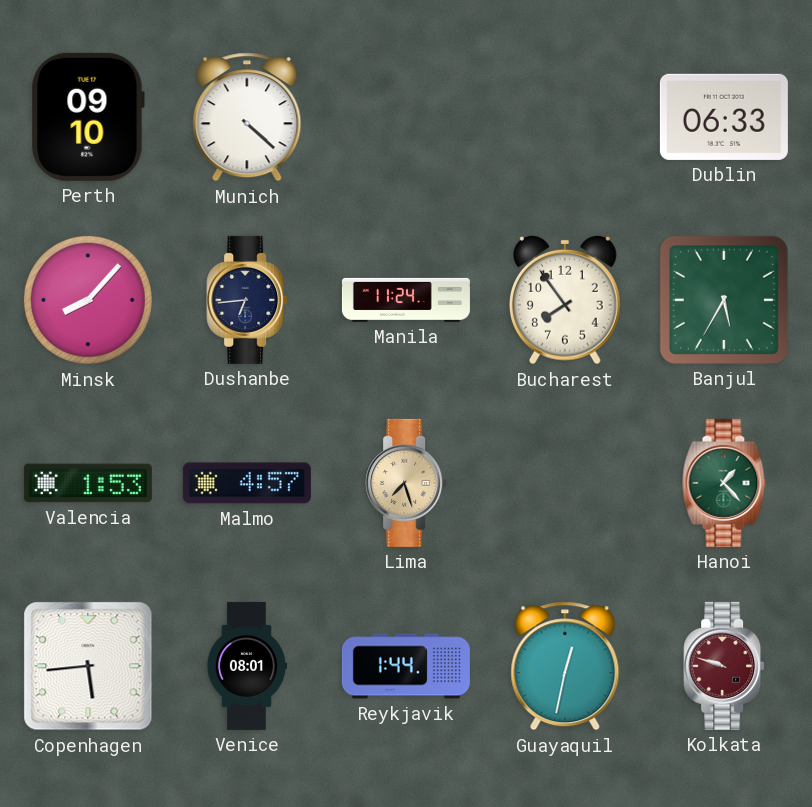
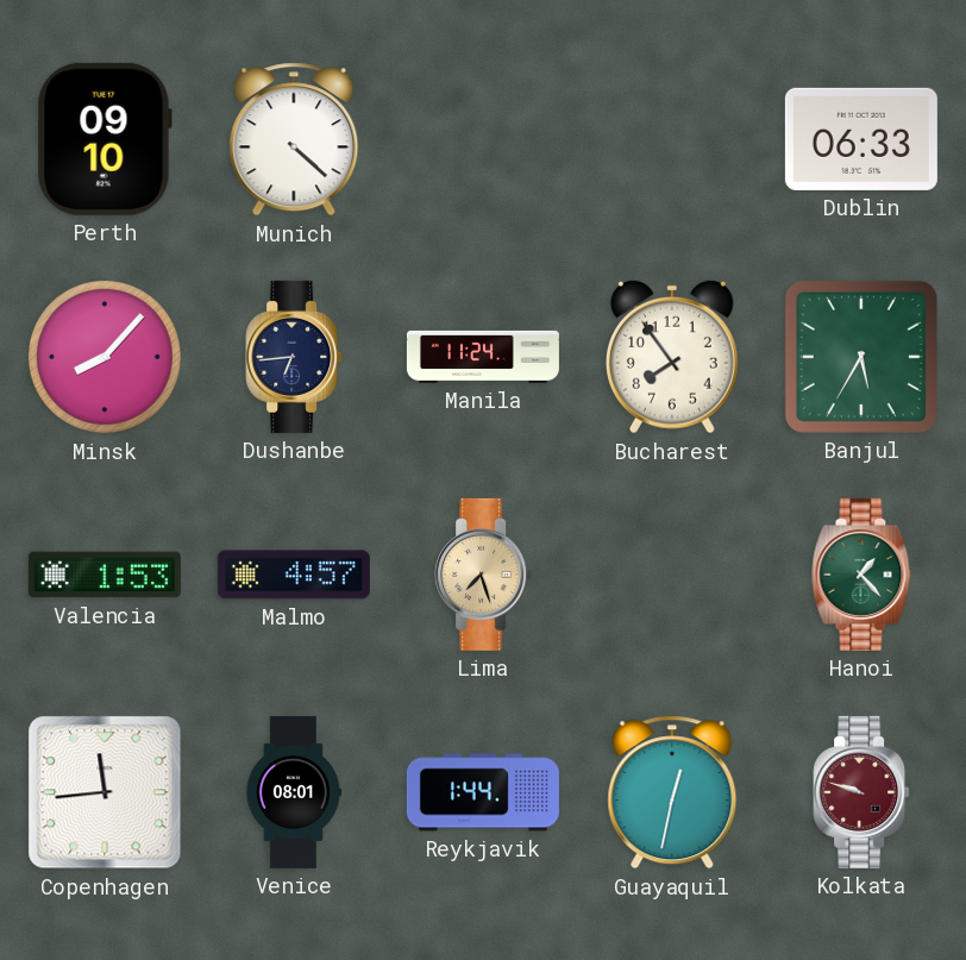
Copenhagen: 5:44 -> 11:44
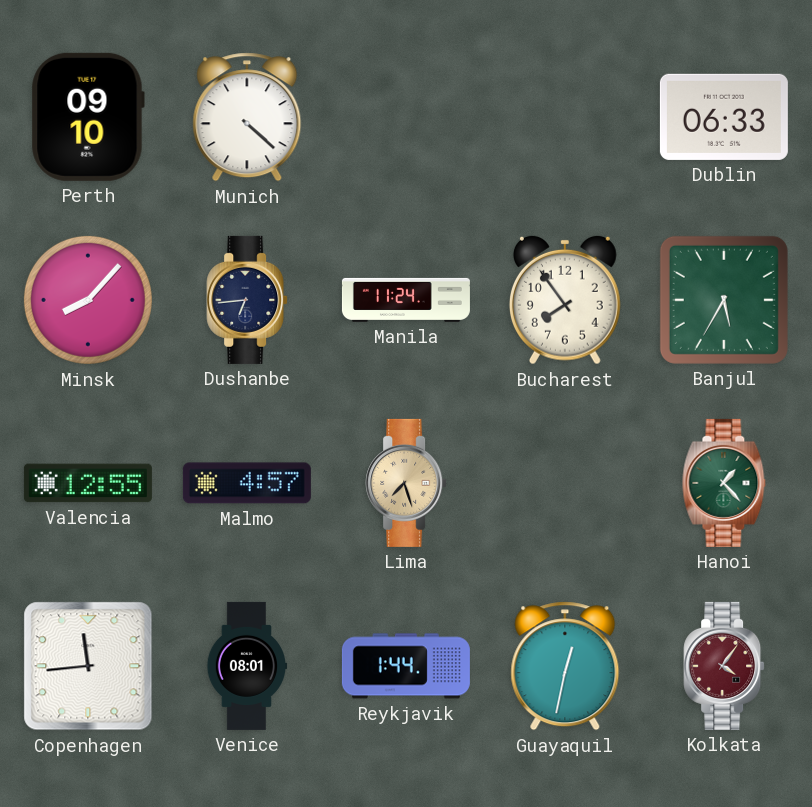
Valencia: 1:53 -> 12:55
Kolkata: 9:48 -> 4:06
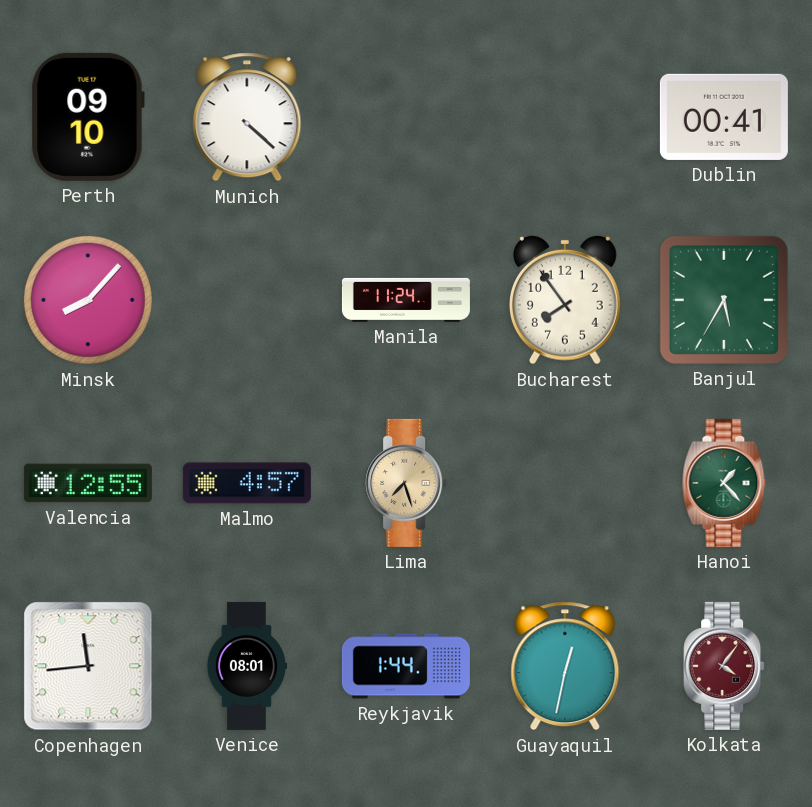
Dublin: 06:33 -> 00:41
Dushanbe: 6:44 -> none
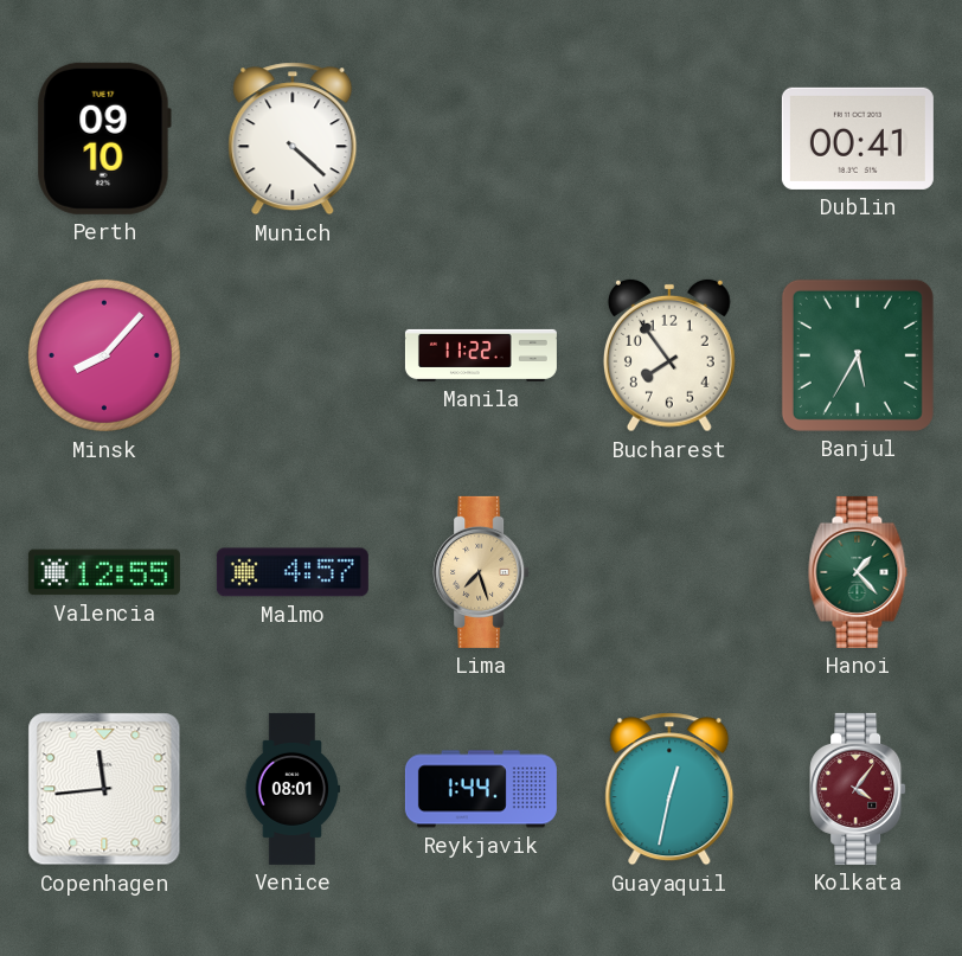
Manila: 11:24 -> 11:22
